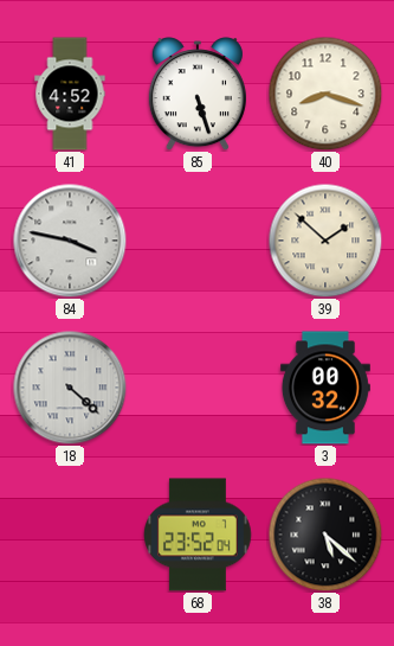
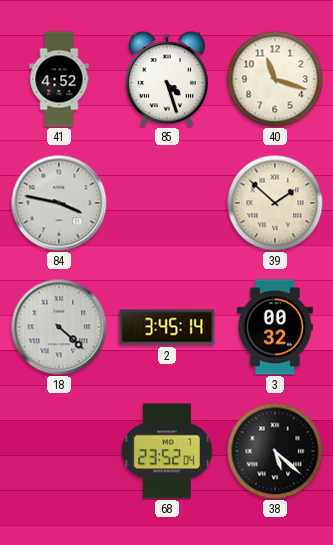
85: 5:27 -> 4:27
40: 8:18 -> 11:18
2: none -> 3:45
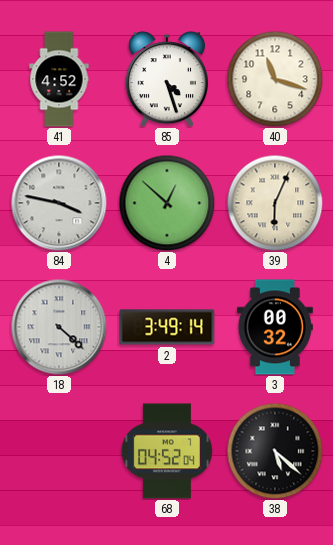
4: none -> 12:52
39: 1:52 -> 6:04
2: 3:45 -> 3:49
68: 23:52 -> 04:52
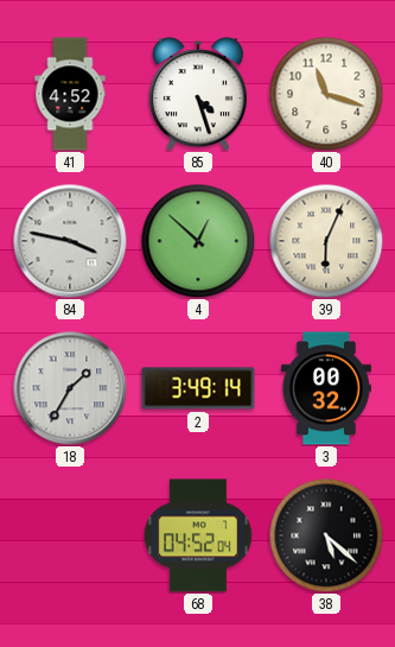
18: 4:22 -> 1:35
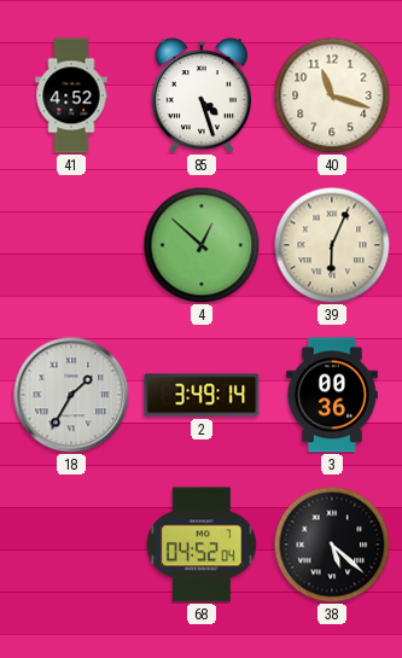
84: 3:47 -> none
3: 00:32 -> 00:36
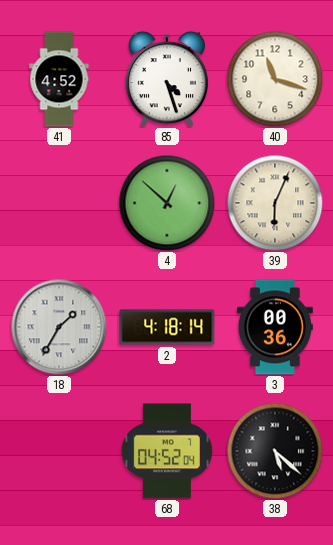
2: 3:49 -> 4:18
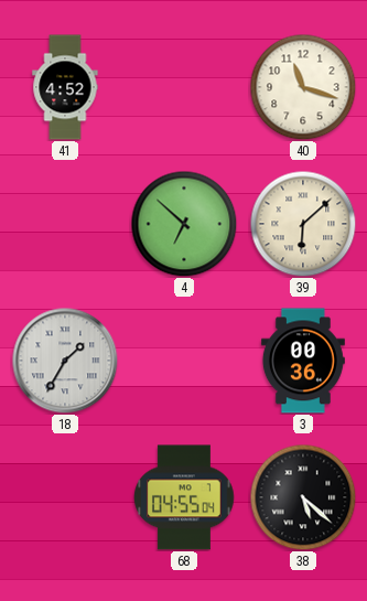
85: 4:27 -> none
4: 12:52 -> 6:52
39: 6:04 -> 6:08
2: 4:18 -> none
68: 04:52 -> 04:55
